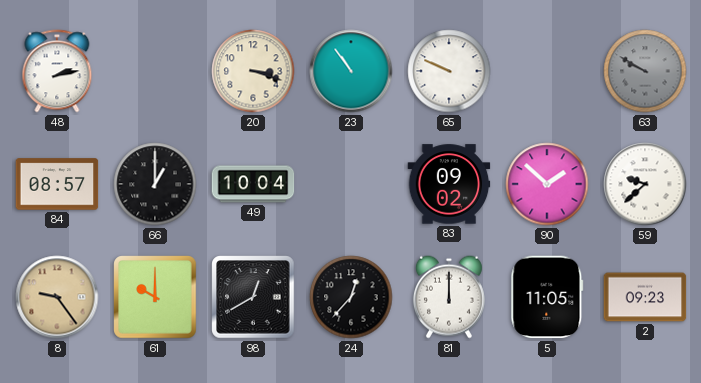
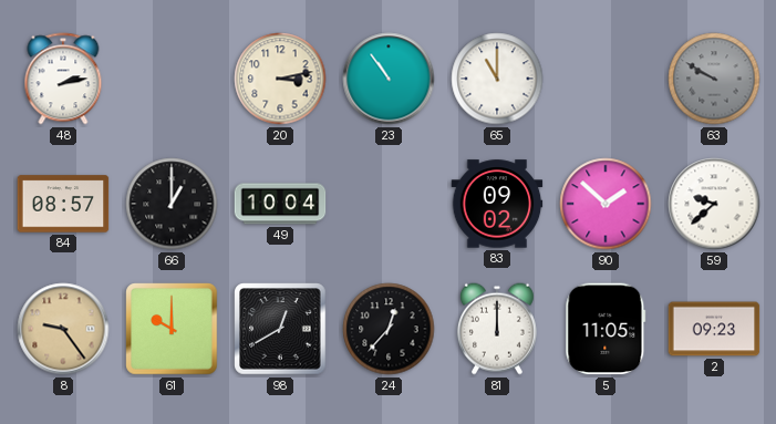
20: 3:18 -> 3:13
65: 9:49 -> 11:00
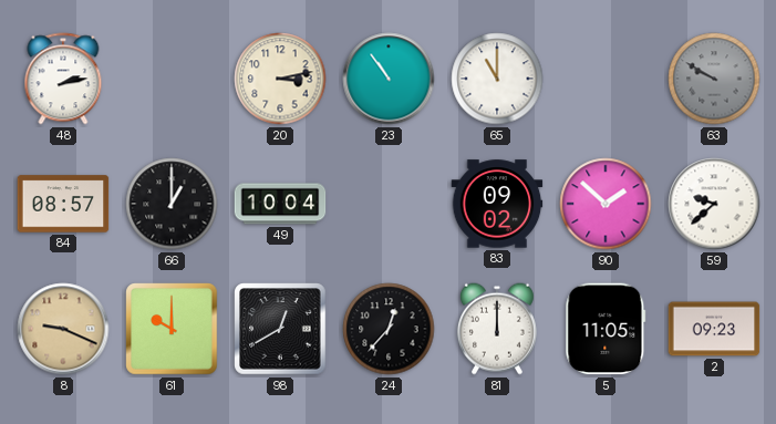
8: 9:24 -> 9:19
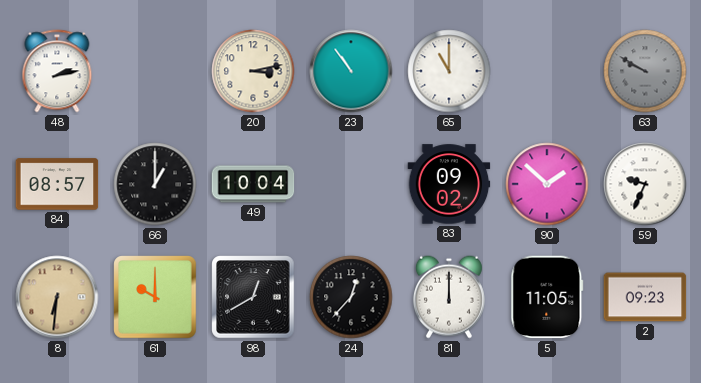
59: 9:38 -> 9:34
8: 9:19 -> 6:31
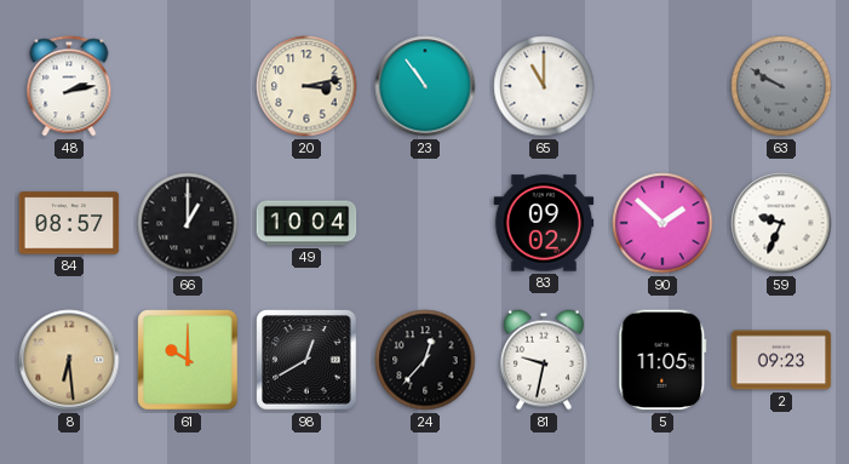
8: 6:31 -> 6:29
81: 12:00 -> 9:32
